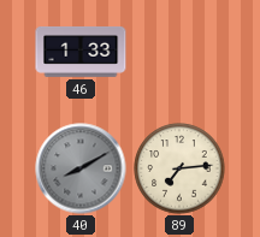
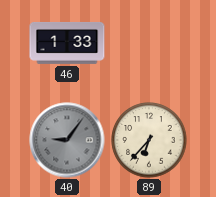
40: 8:10 -> 9:06
89: 7:14 -> 6:37
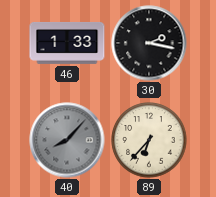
30: none -> 2:17
40: 9:06 -> 8:07
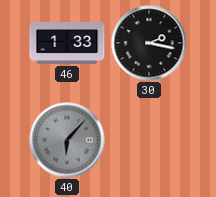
40: 8:07 -> 6:07
89: 6:37 -> none
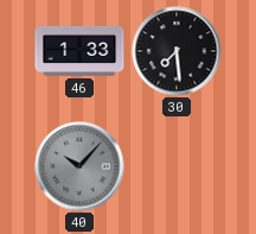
30: 2:17 -> 7:29
40: 6:07 -> 10:07
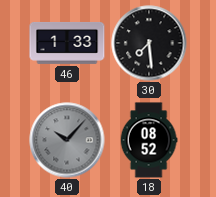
18: none -> 08:52
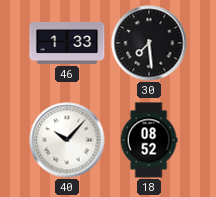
40 dial: grey -> white
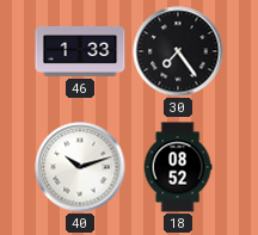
30: 7:29 -> 7:24
40: 10:07 -> 10:12
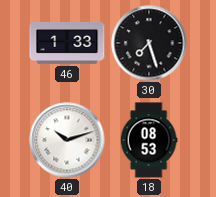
30: 7:24 -> 7:27
18: 08:52 -> 08:53
